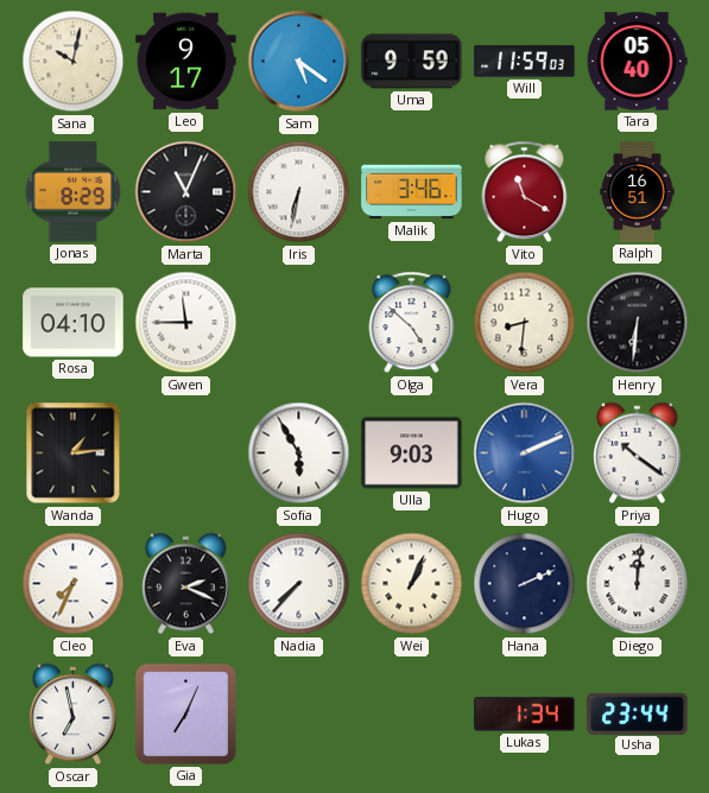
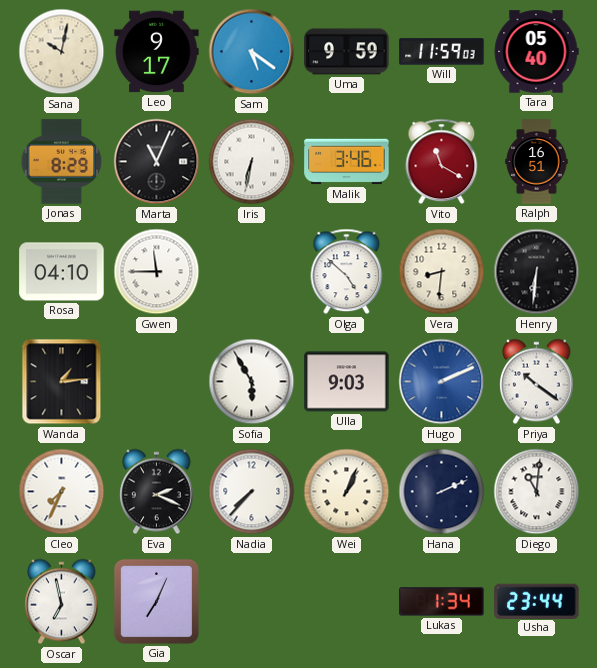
Diego: 12:01 -> 11:01
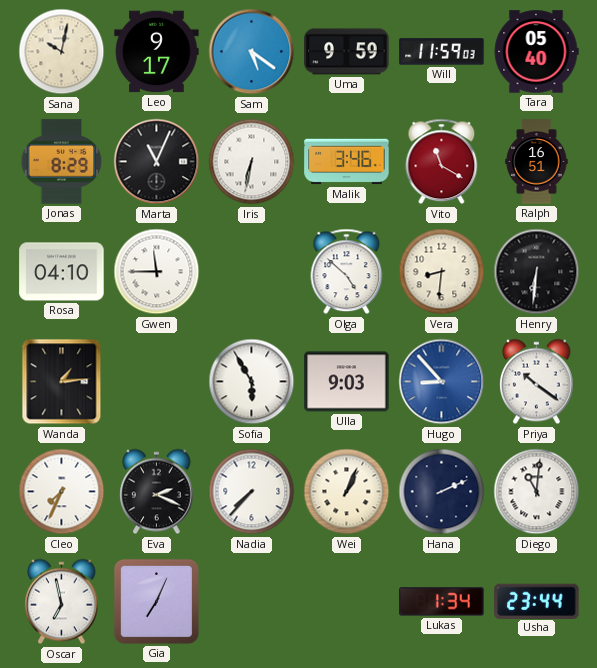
Hugo: 2:11 -> 8:53
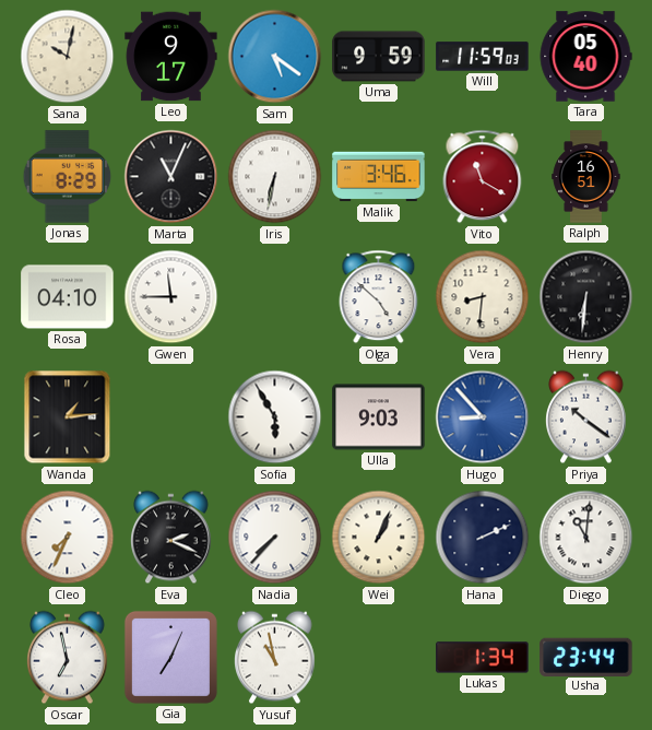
Yusuf: none -> 10:58
